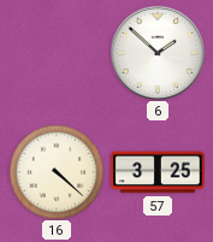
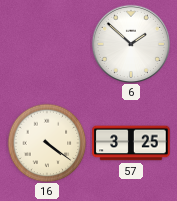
16: 4:22 -> 4:21
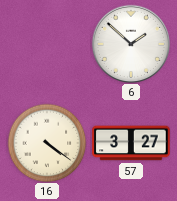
57: 3:25 -> 3:27
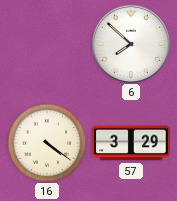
6: 1:52 -> 7:52
57: 3:27 -> 3:29
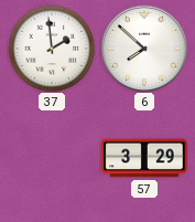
37: none -> 1:59
16: 4:21 -> none
